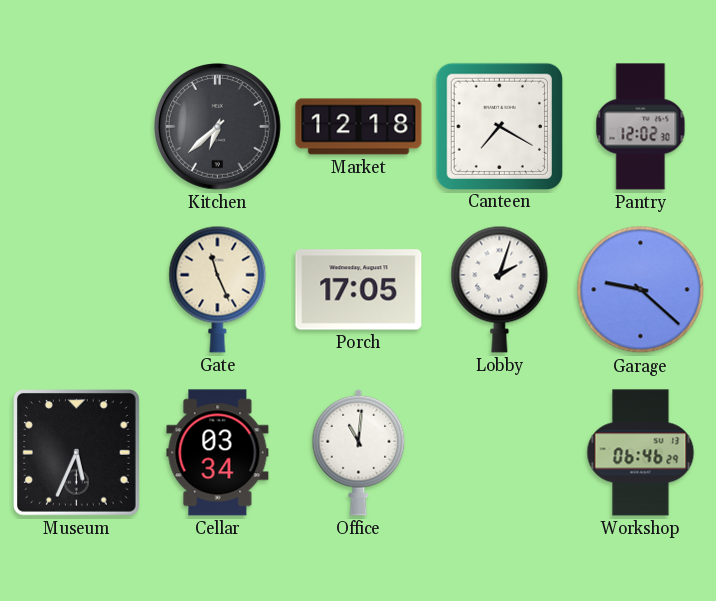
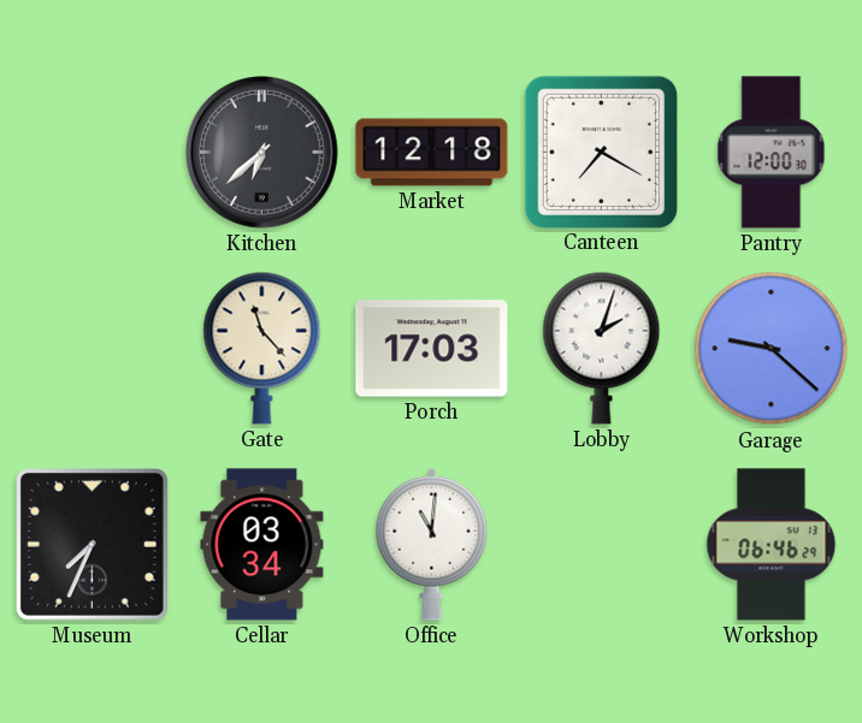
Pantry: 12:02 -> 12:00
Gate: 11:26 -> 11:23
Porch: 17:05 -> 17:03
Museum: 5:34 -> 7:34
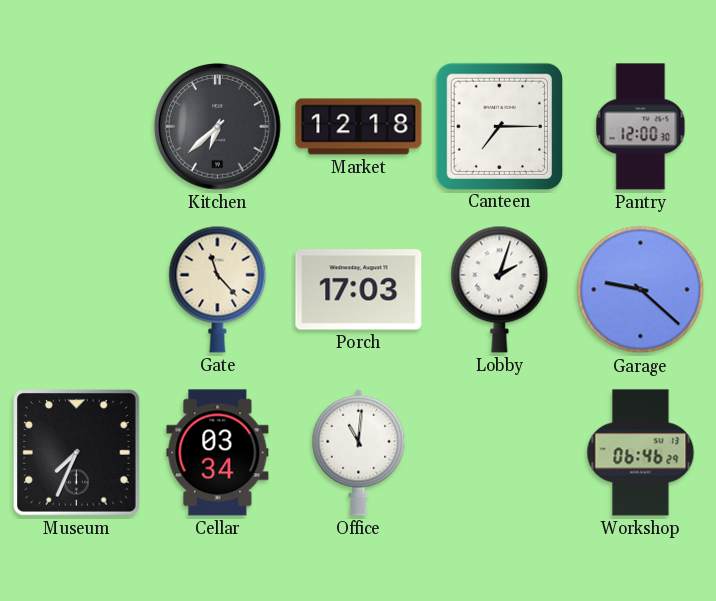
Canteen: 7:20 -> 7:15
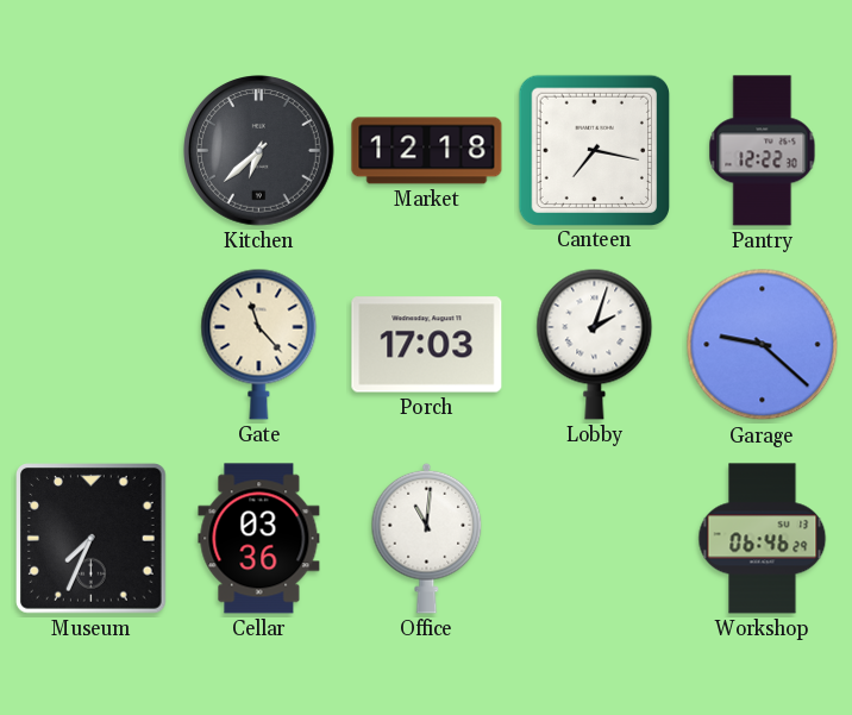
Canteen: 7:15 -> 7:17
Pantry: 12:00 -> 12:22
Cellar: 03:34 -> 03:36
